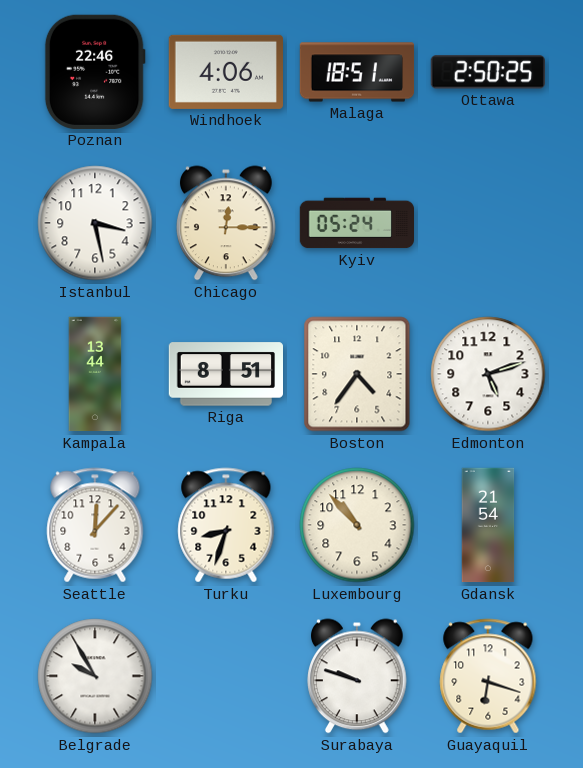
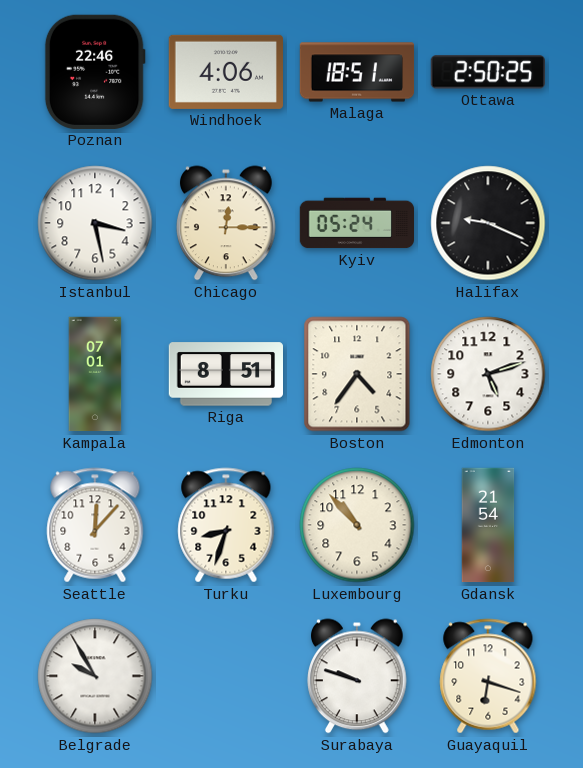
Halifax: none -> 9:19
Kampala: 13:44 -> 07:01
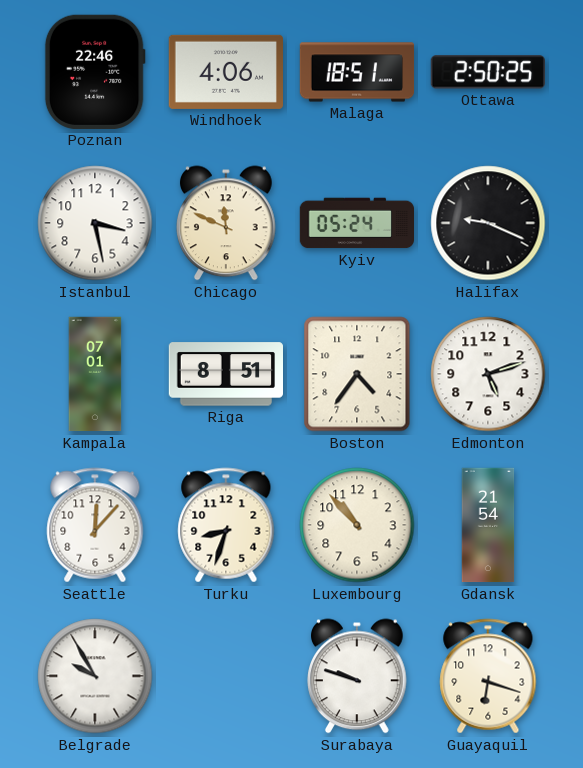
Chicago: 12:15 -> 11:49
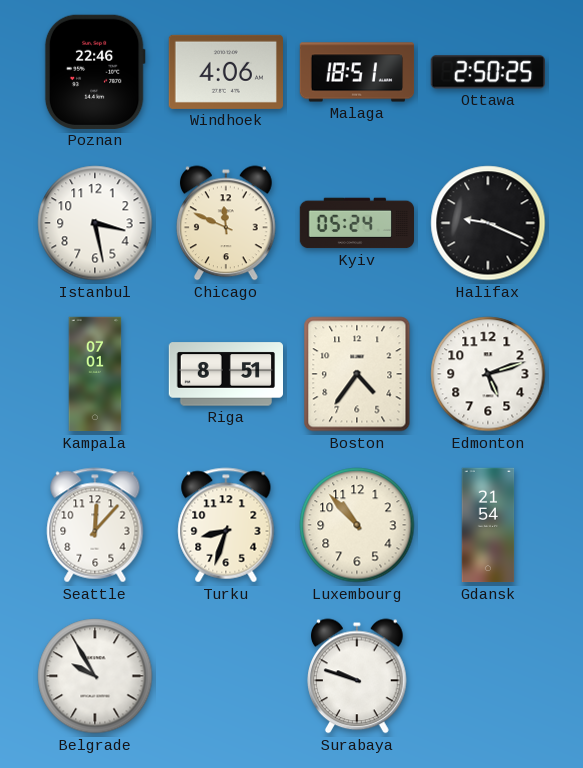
Guayaquil: 6:18 -> none
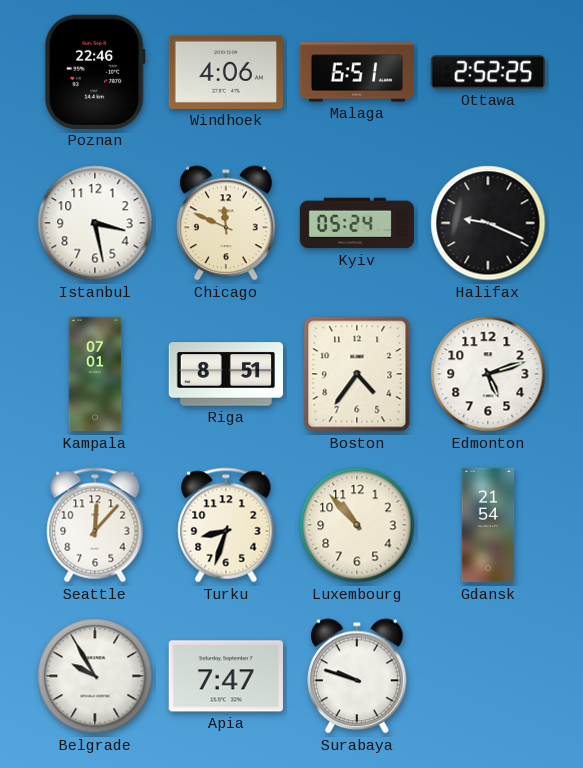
Malaga: 18:51 -> 6:51
Ottawa: 2:50 -> 2:52
Apia: none -> 7:47
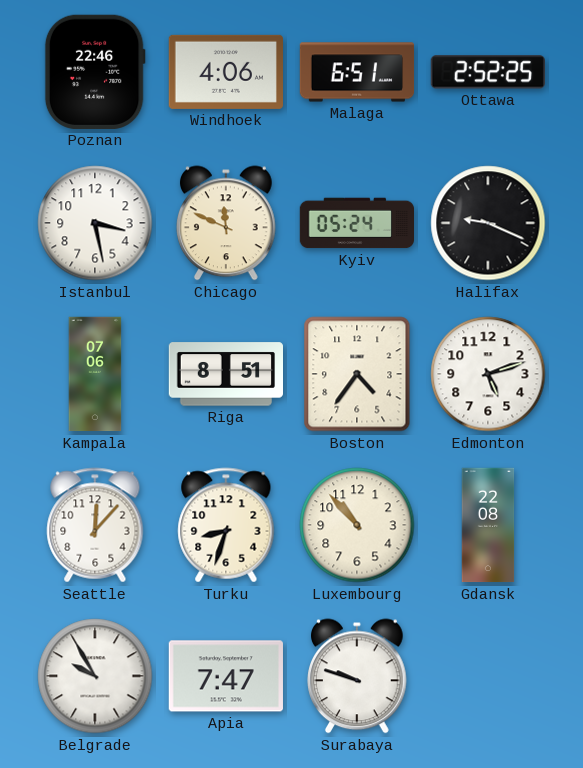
Kampala: 07:01 -> 07:06
Gdansk: 21:54 -> 22:08
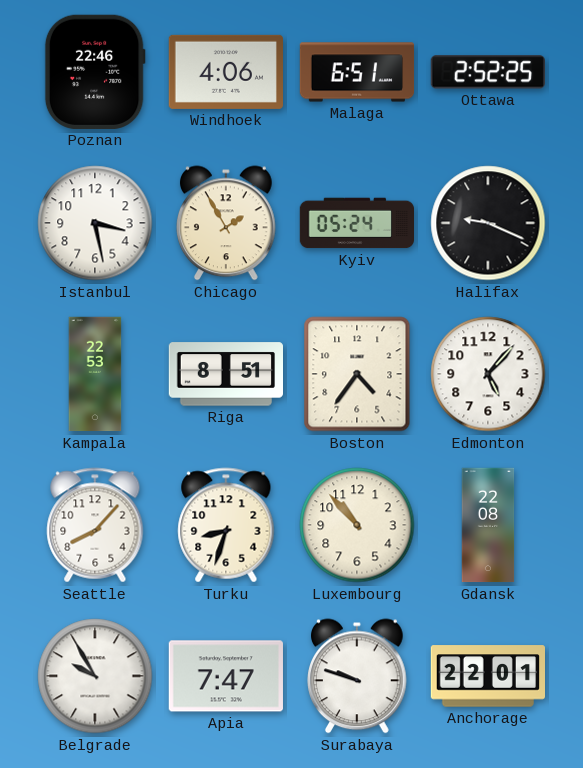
Chicago: 11:49 -> 1:55
Kampala: 07:06 -> 22:53
Edmonton: 5:12 -> 5:07
Seattle: 12:07 -> 8:07
Anchorage: none -> 22:01
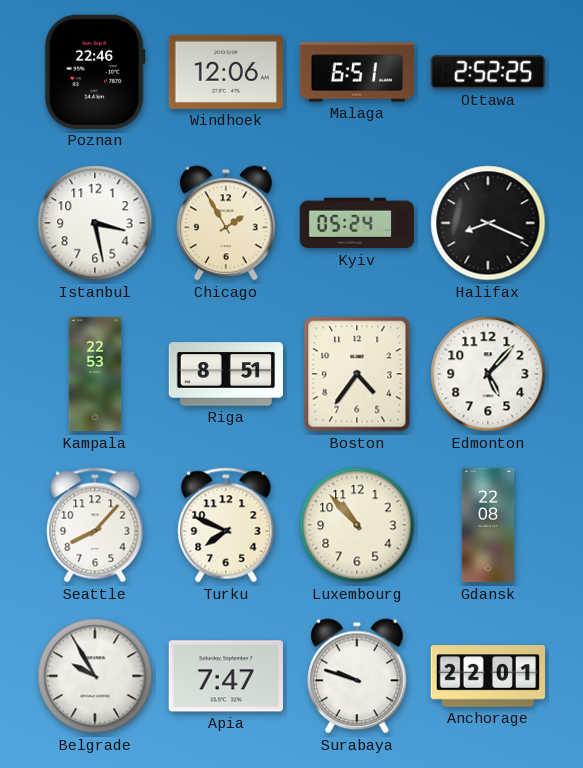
Windhoek: 4:06 -> 12:06
Halifax: 9:19 -> 8:19
Turku: 8:33 -> 7:49
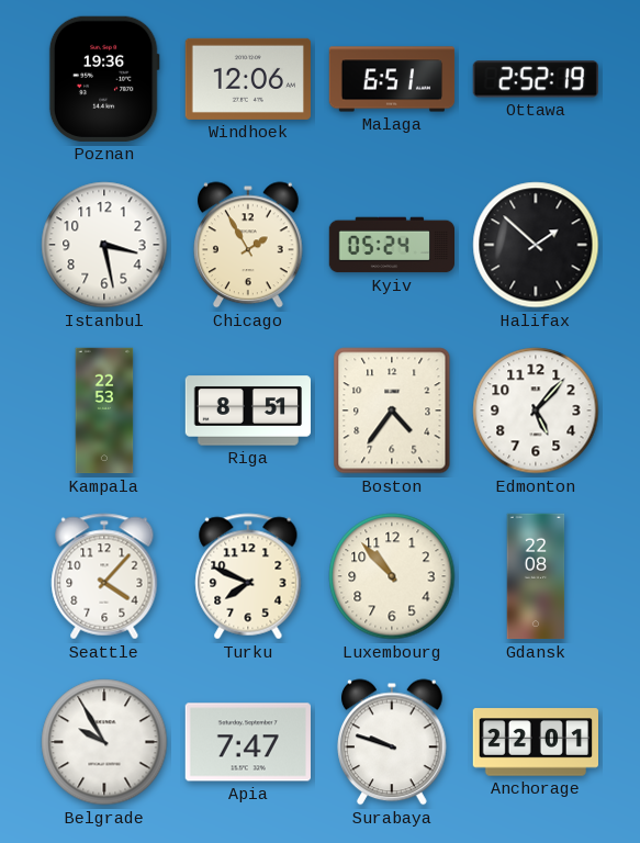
Poznan: 22:46 -> 19:36
Ottawa: 2:52:25 -> 2:52:19
Halifax: 8:19 -> 1:52
Seattle: 8:07 -> 4:07
